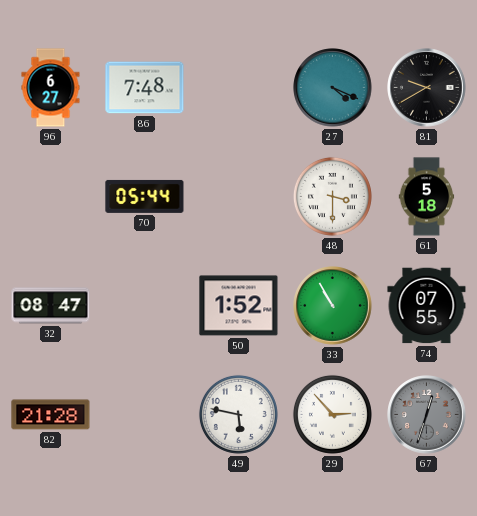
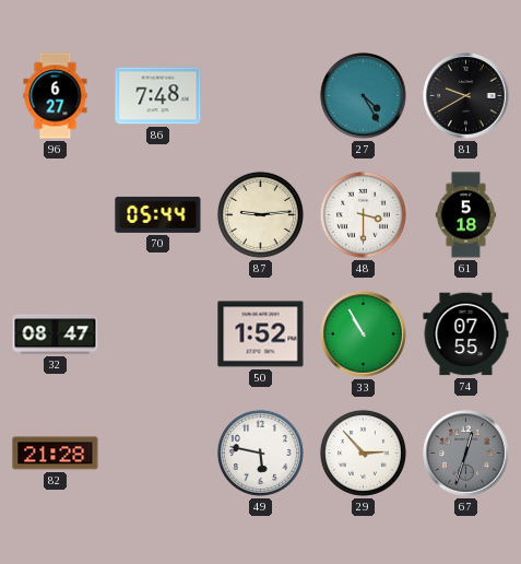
27: 4:19 -> 4:25
87: none -> 9:14
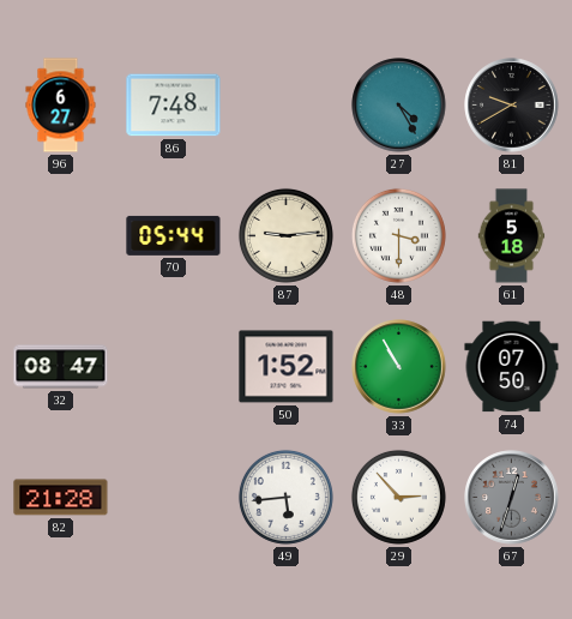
74: 07:55 -> 07:50
49: 5:47 -> 5:44
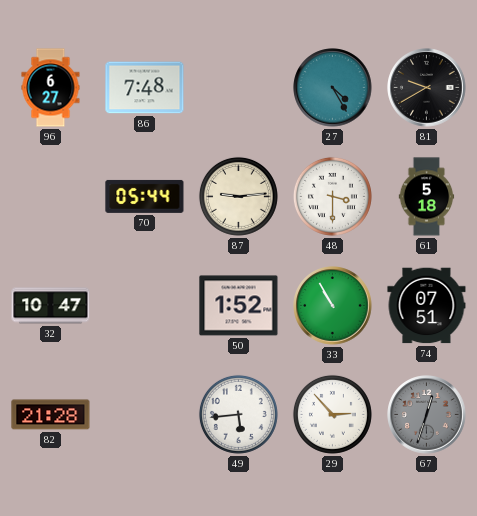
32: 08:47 -> 10:47
74: 07:50 -> 07:51
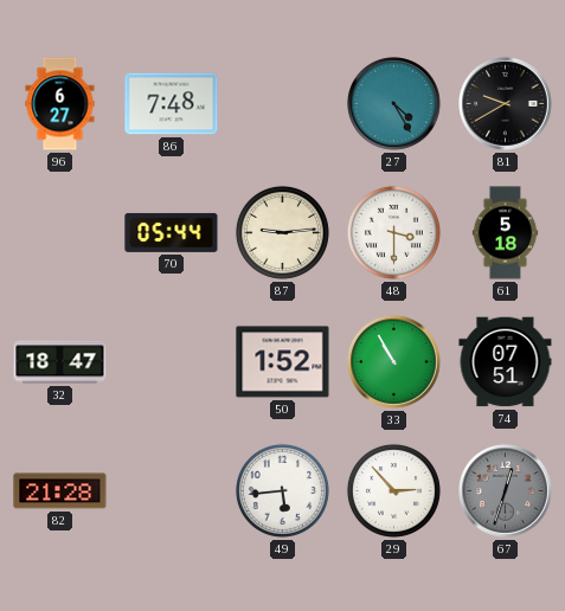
32: 10:47 -> 18:47
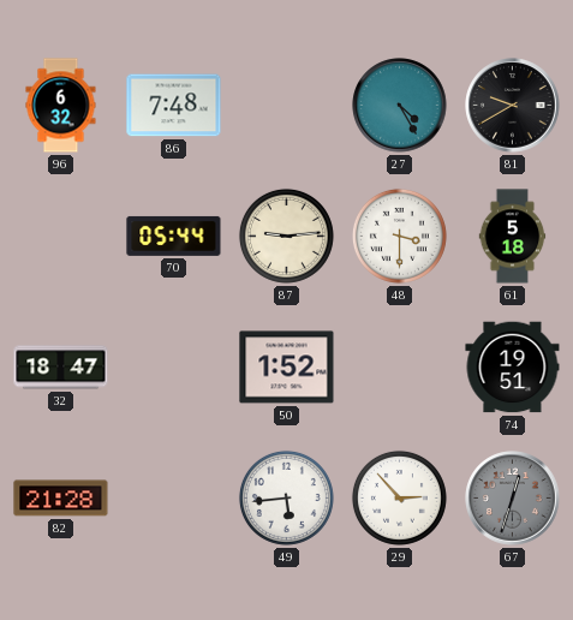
96: 6:27 -> 6:32
33: 10:55 -> none
74: 07:51 -> 19:51
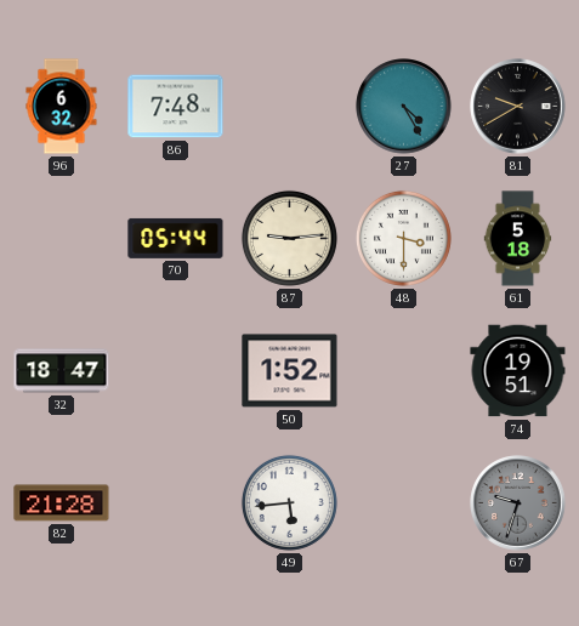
29: 2:53 -> none
67: 12:33 -> 9:33
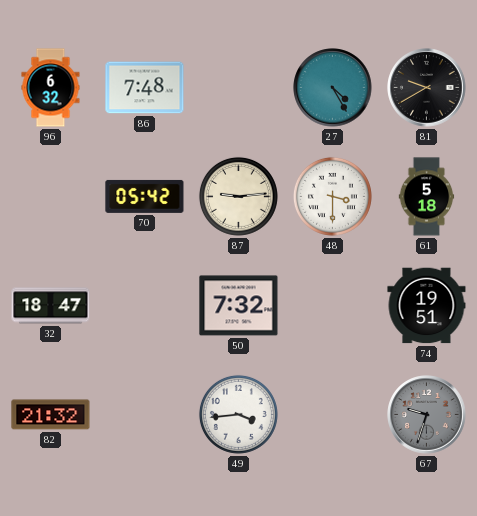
70: 05:44 -> 05:42
50: 1:52 -> 7:32
82: 21:28 -> 21:32
49: 5:44 -> 3:44
